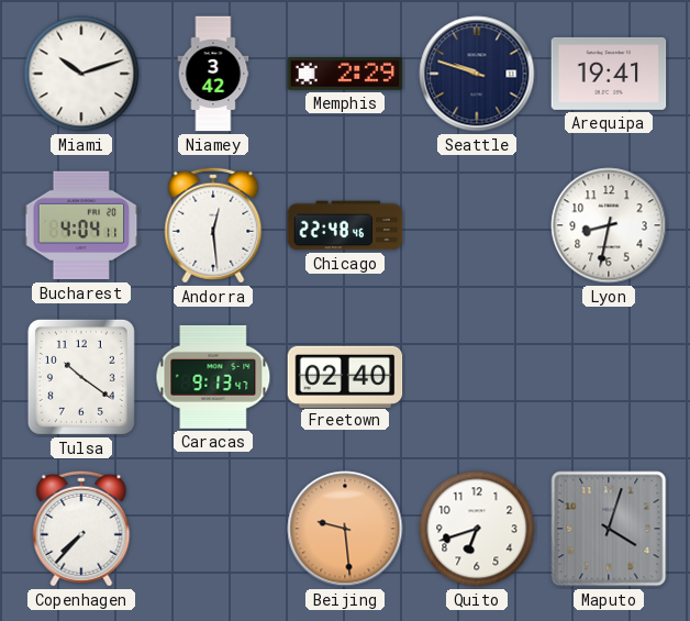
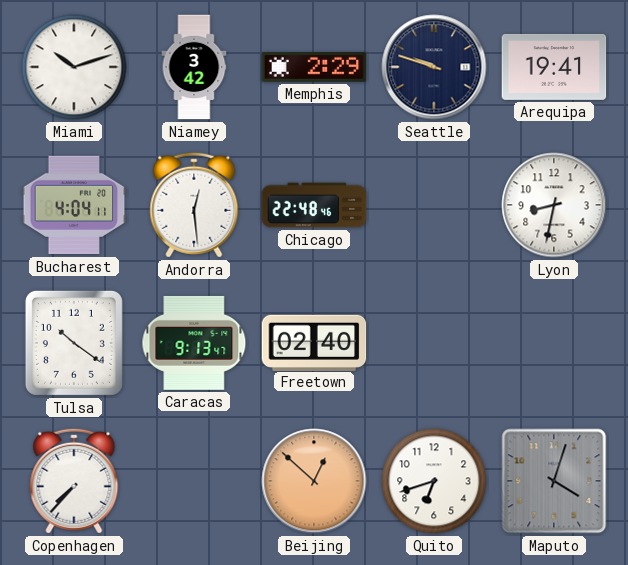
Beijing: 9:29 -> 12:52
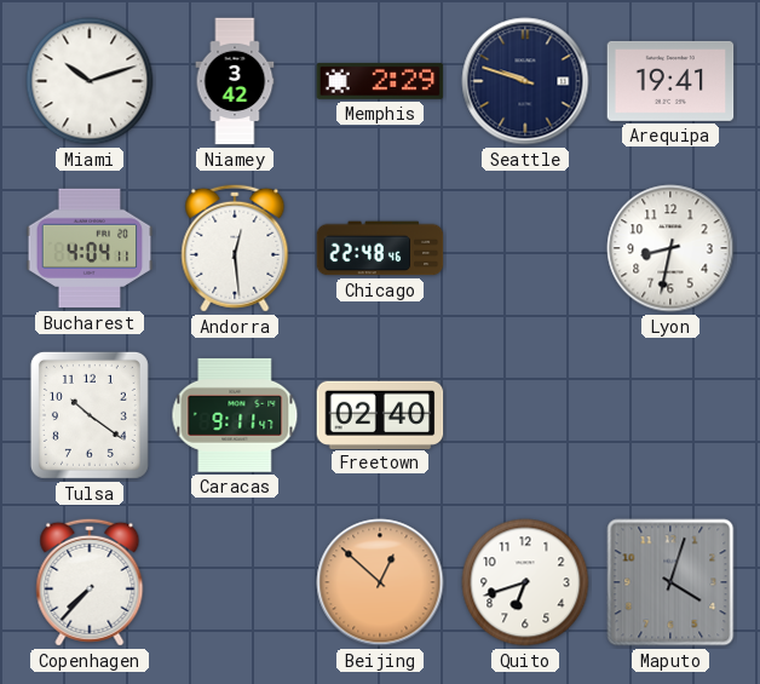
Caracas: 9:13 -> 9:11
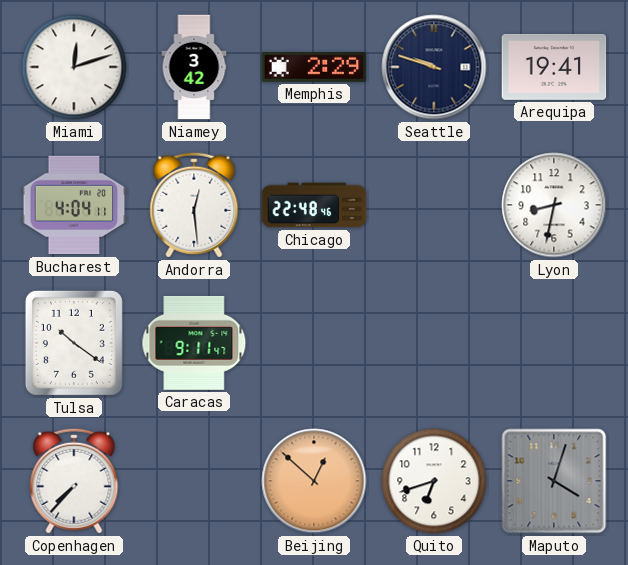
Miami: 10:12 -> 12:12
Freetown: 02:40 -> none
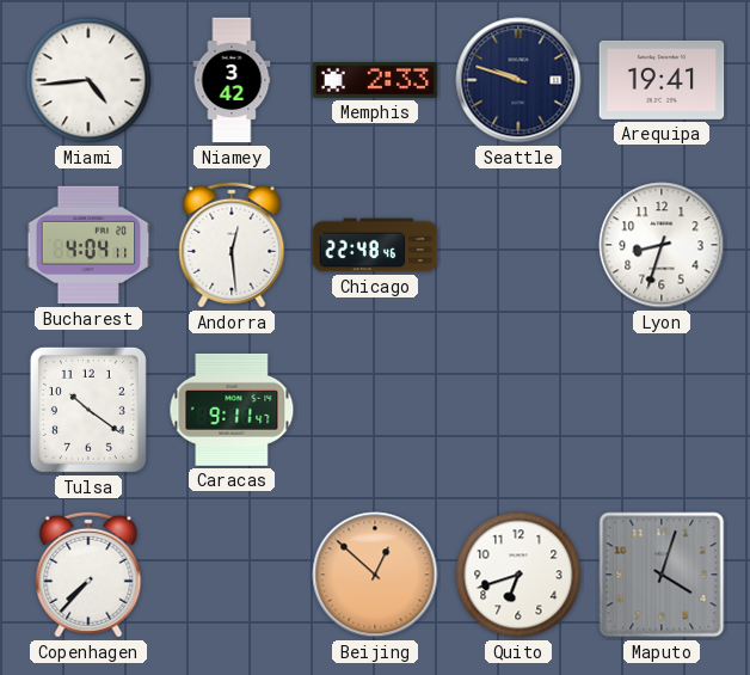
Miami: 12:12 -> 4:44
Memphis: 2:29 -> 2:33
Lyon: 8:32 -> 8:33
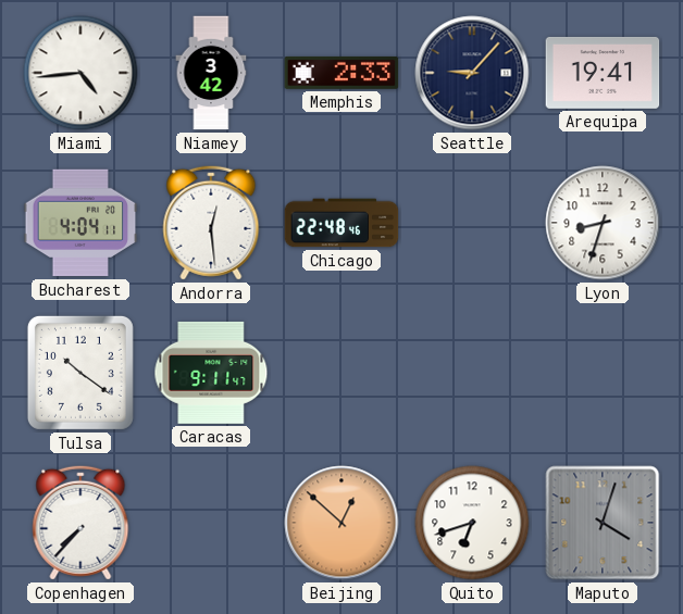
Seattle: 9:48 -> 9:07
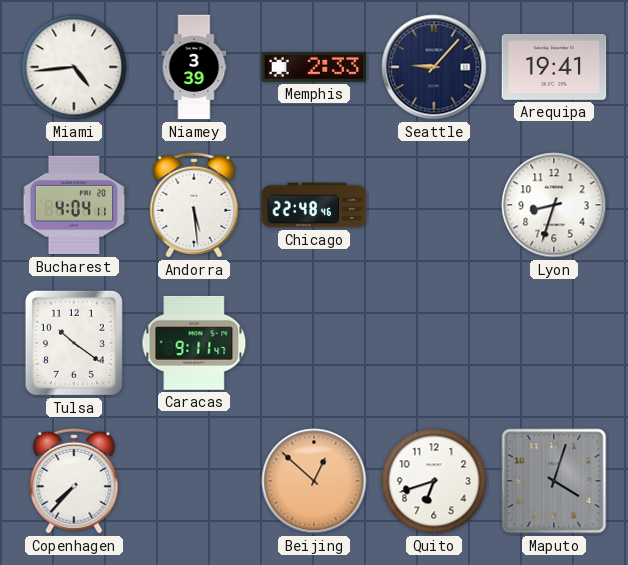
Niamey: 3:42 -> 3:39
Andorra: 12:29 -> 5:29
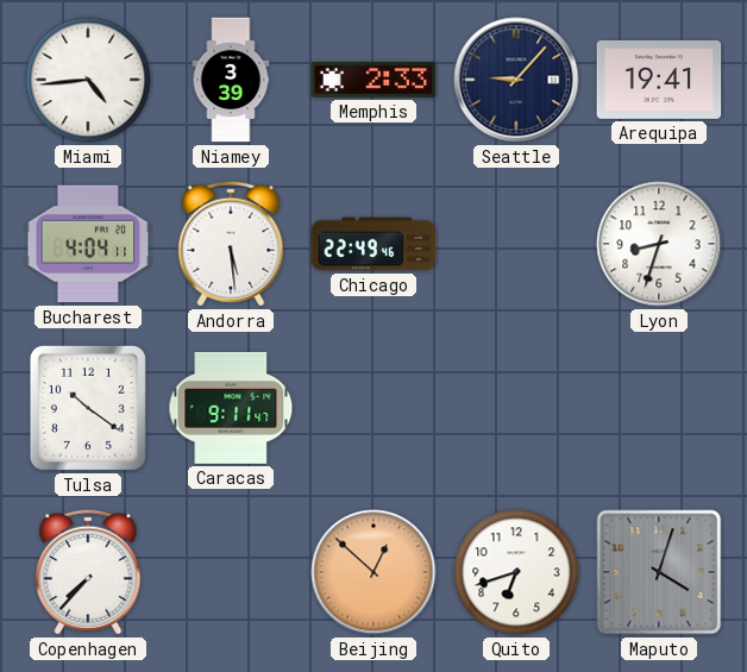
Chicago: 22:48 -> 22:49
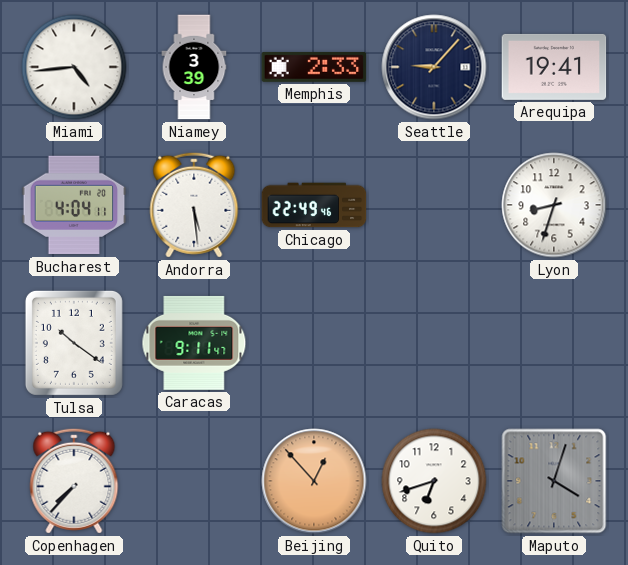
Beijing: 12:52 -> 12:53
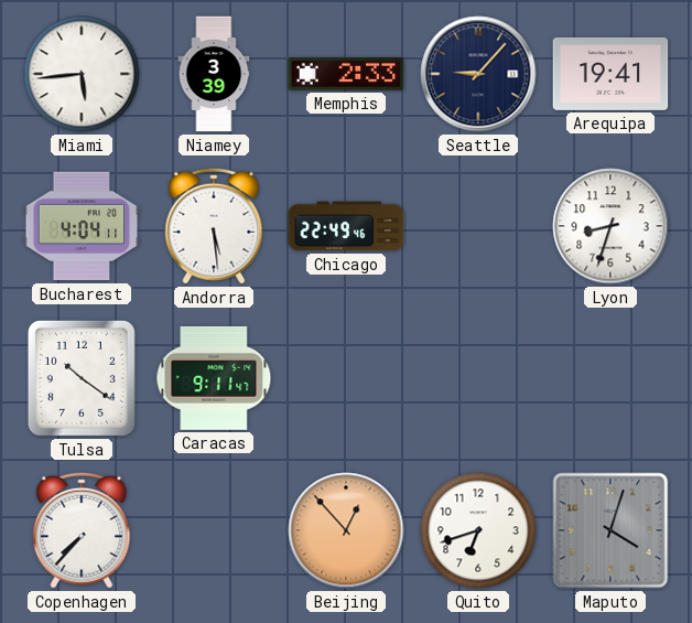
Miami: 4:44 -> 5:44
